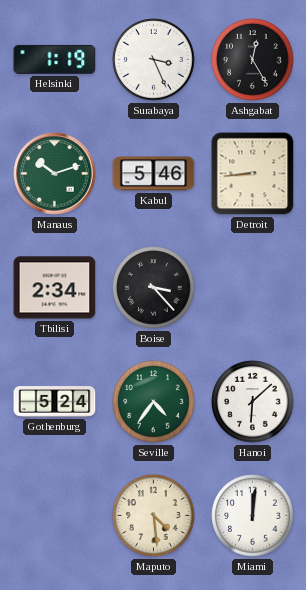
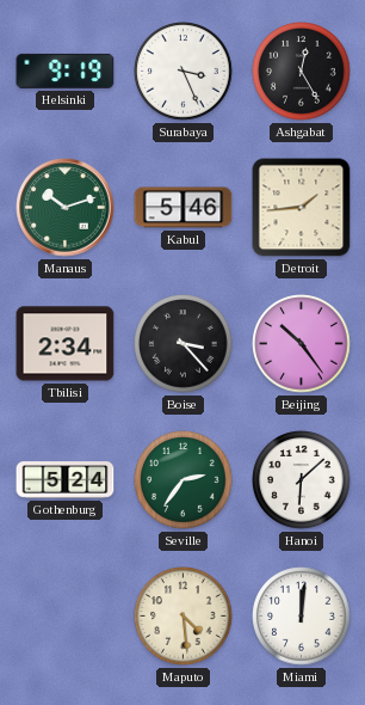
Helsinki: 1:19 -> 9:19
Detroit: 8:44 -> 1:44
Beijing: none -> 10:24
Seville: 4:36 -> 2:36
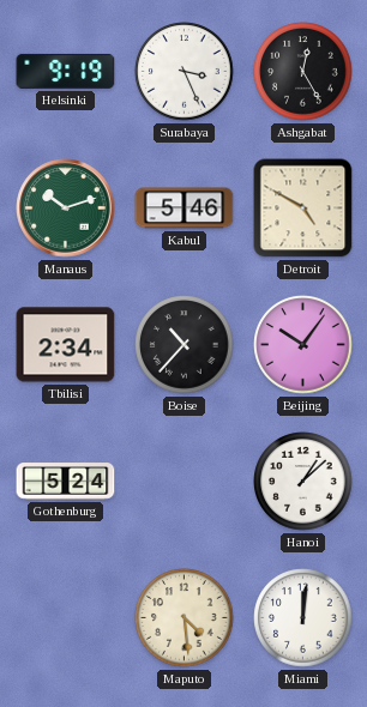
Detroit: 1:44 -> 4:50
Boise: 3:23 -> 10:37
Beijing: 10:24 -> 10:06
Seville: 2:36 -> none
Hanoi: 6:08 -> 1:08
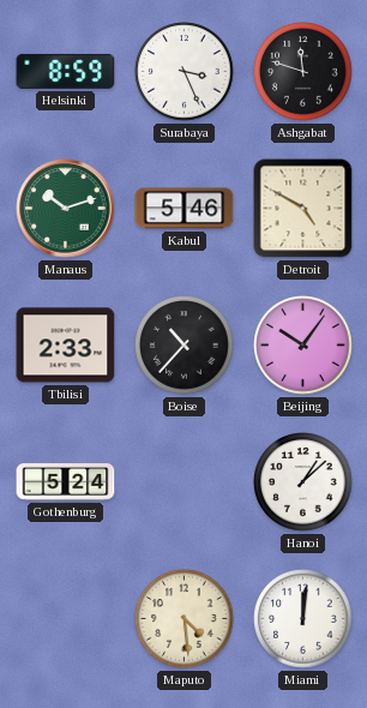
Helsinki: 9:19 -> 8:59
Ashgabat: 12:25 -> 11:48
Tbilisi: 2:34 -> 2:33
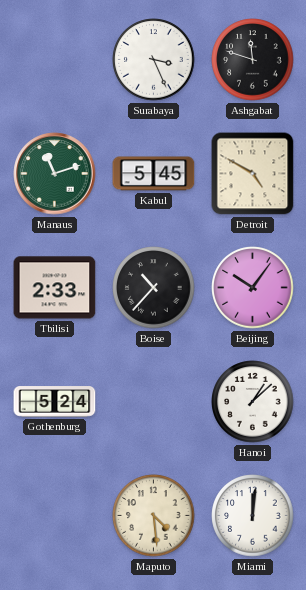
Helsinki: 8:59 -> none
Manaus: 10:12 -> 11:12
Kabul: 5:46 -> 5:45
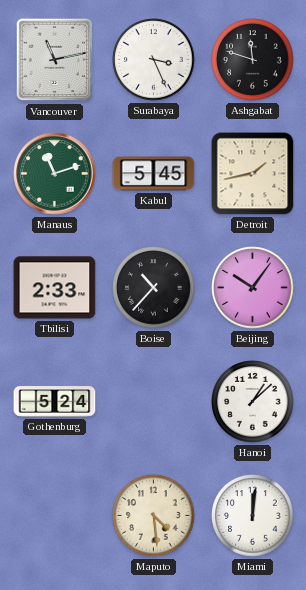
Vancouver: none -> 11:13
Detroit: 4:50 -> 1:43
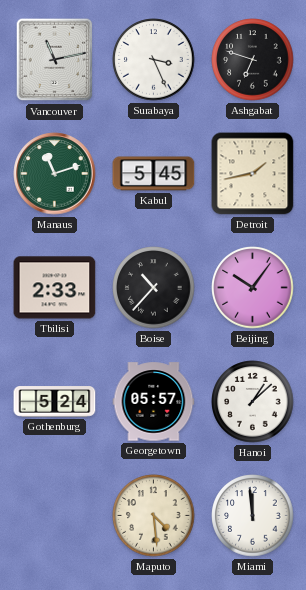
Ashgabat: 11:48 -> 6:48
Georgetown: none -> 05:57
Miami: 12:01 -> 11:59
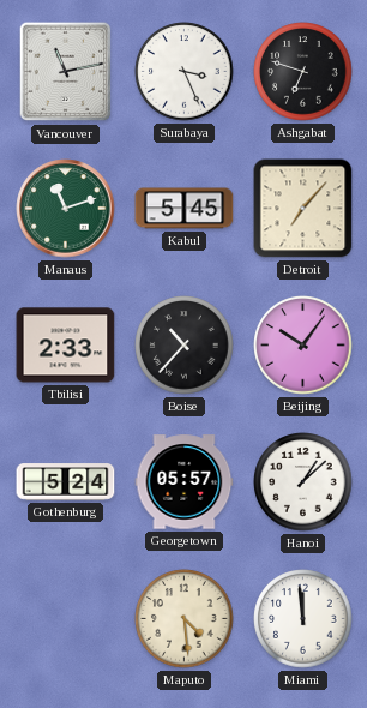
Detroit: 1:43 -> 7:07
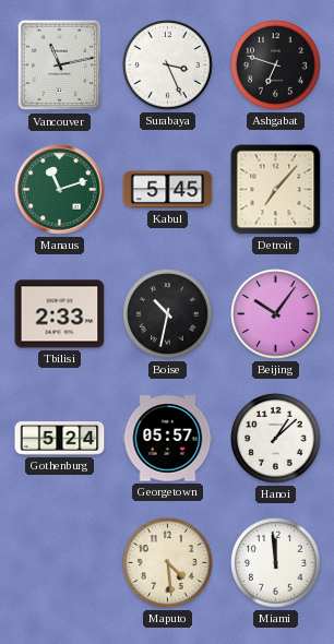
Boise: 10:37 -> 10:32
